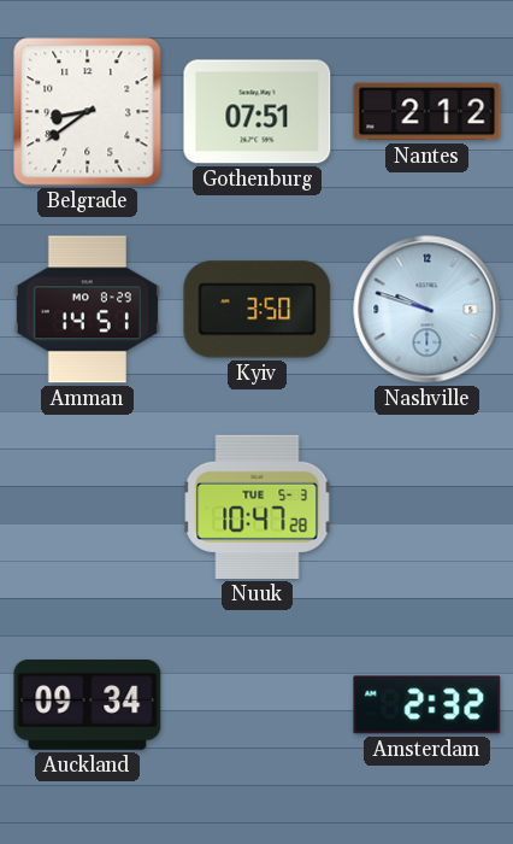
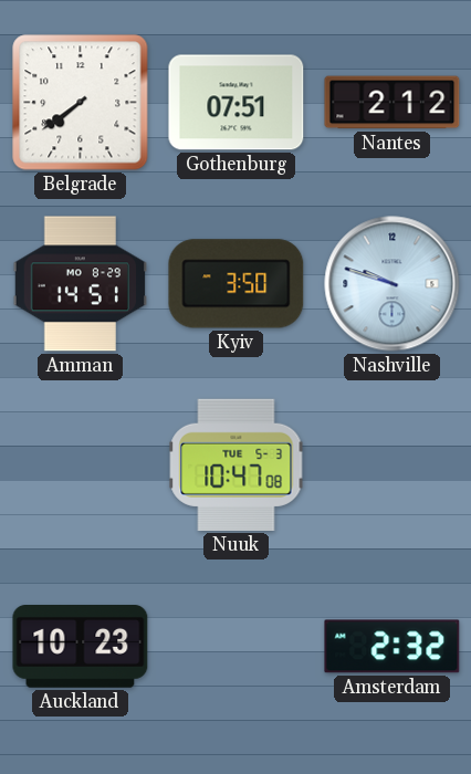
Belgrade: 8:39 -> 7:39
Nuuk: 10:47:28 -> 10:47:08
Auckland: 09:34 -> 10:23
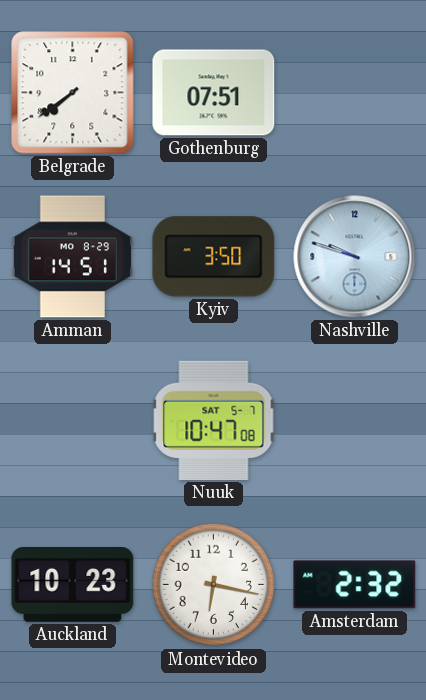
Nantes: 2:12 -> none
Nuuk date: TUE 5-3 -> SAT 5-7
Montevideo: none -> 6:17
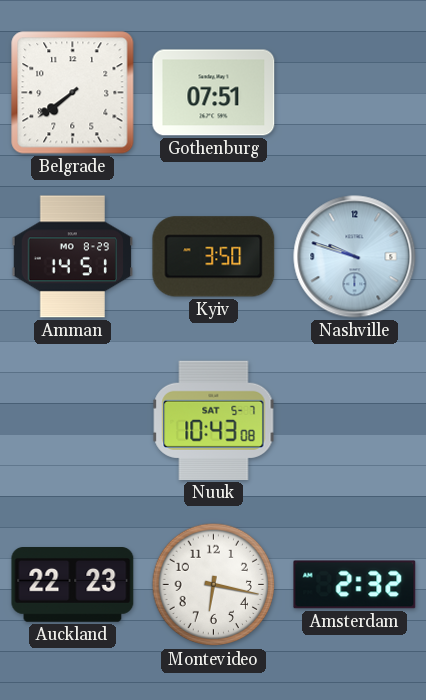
Nuuk: 10:47 -> 10:43
Auckland: 10:23 -> 22:23
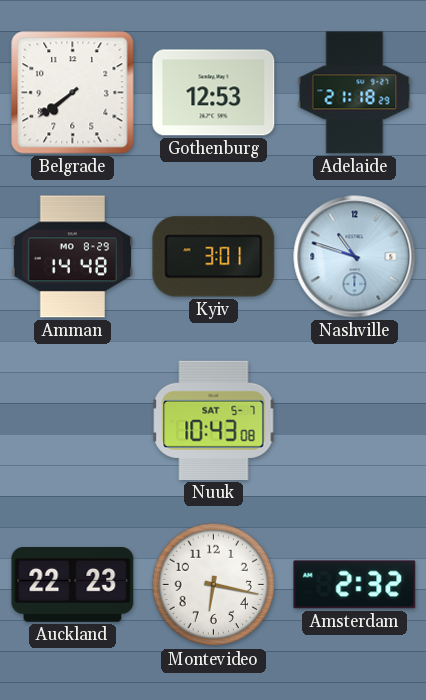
Gothenburg: 07:51 -> 12:53
Adelaide: none -> 21:18
Amman: 14:51 -> 14:48
Kyiv: 3:50 -> 3:01
Nashville: 9:48 -> 10:48
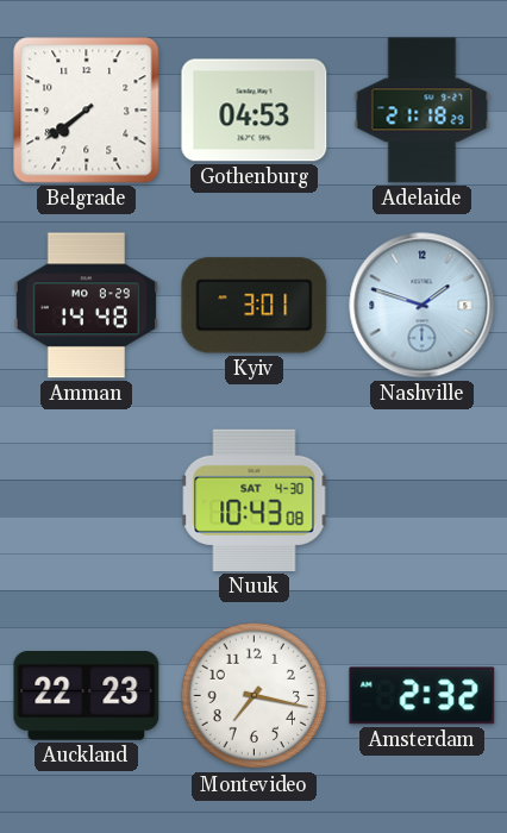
Gothenburg: 12:53 -> 04:53
Nashville: 10:48 -> 1:48
Nuuk date: SAT 5-7 -> SAT 4-30
Montevideo: 6:17 -> 7:17
